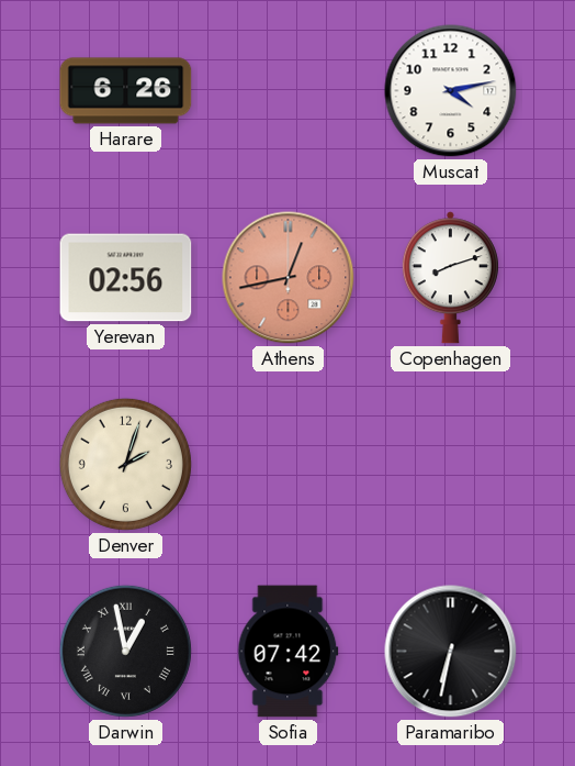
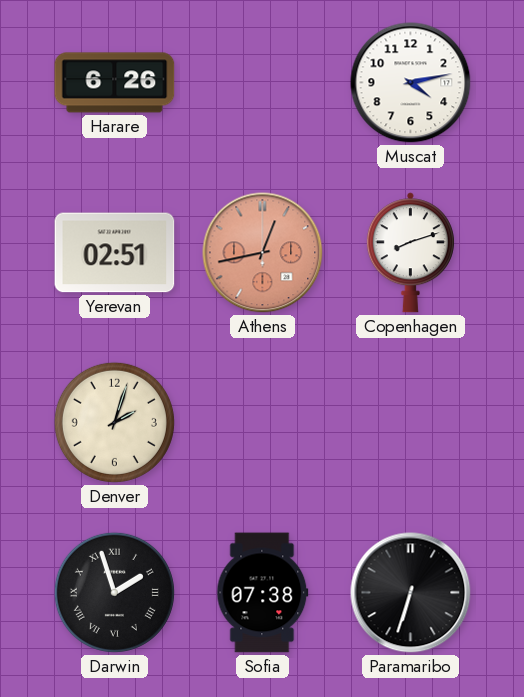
Yerevan: 02:56 -> 02:51
Darwin: 12:58 -> 1:57
Sofia: 07:42 -> 07:38
Paramaribo: 6:32 -> 6:33
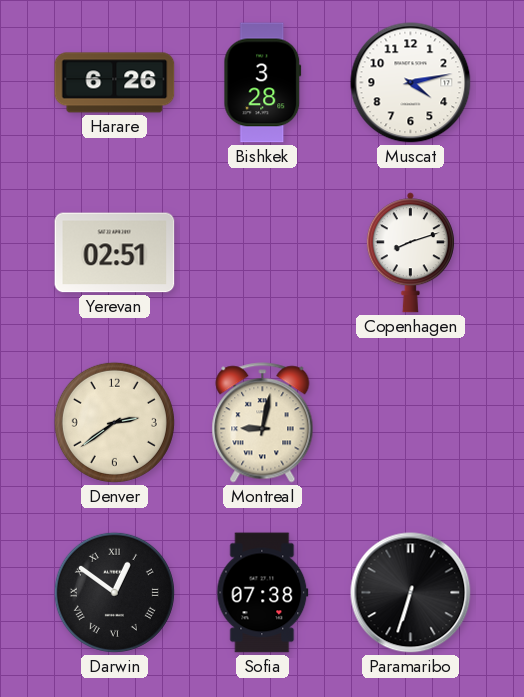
Bishkek: none -> 3:28
Athens: 12:43 -> none
Denver: 2:03 -> 2:39
Montreal: none -> 9:02
Darwin: 1:57 -> 12:51
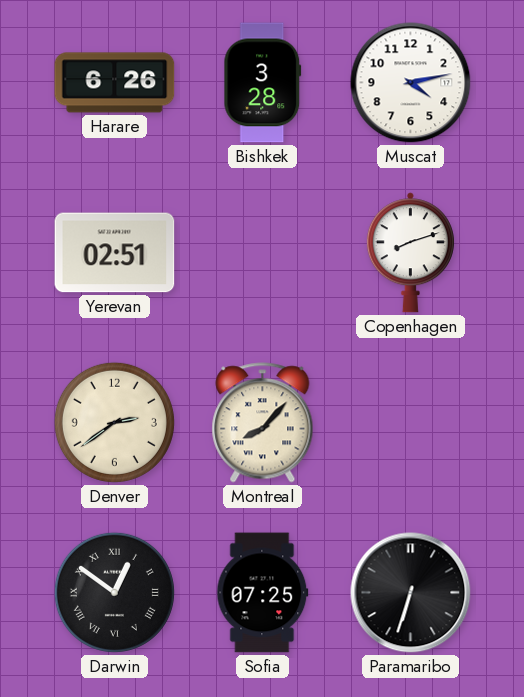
Montreal: 9:02 -> 8:07
Sofia: 07:38 -> 07:25
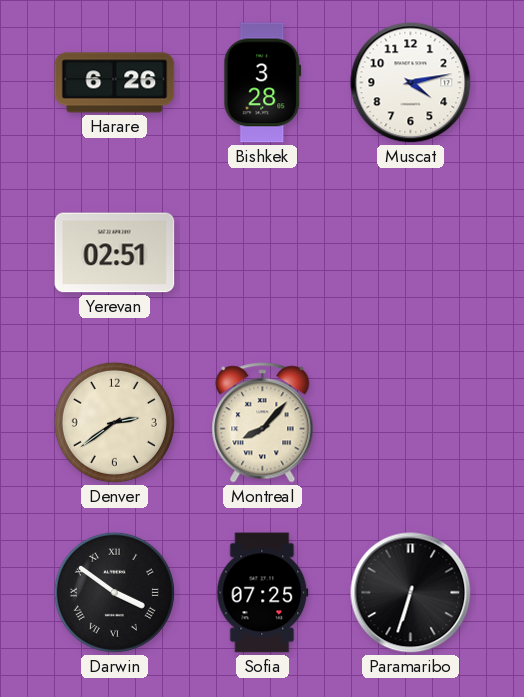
Copenhagen: 8:12 -> none
Darwin: 12:51 -> 3:51
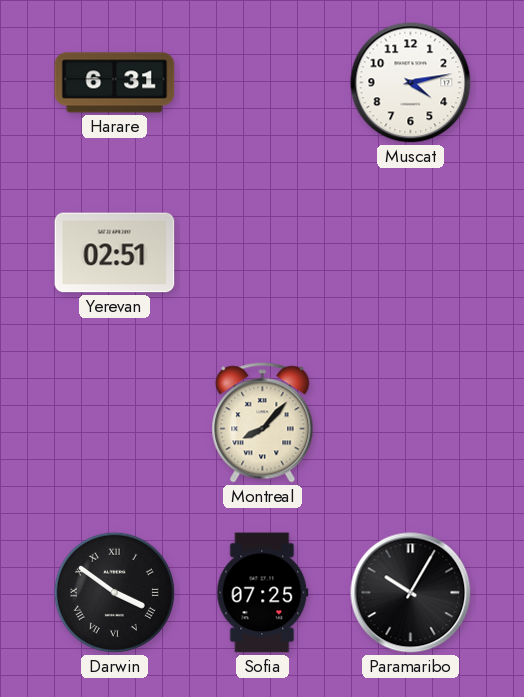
Harare: 6:26 -> 6:31
Bishkek: 3:28 -> none
Denver: 2:39 -> none
Paramaribo: 6:33 -> 10:05
